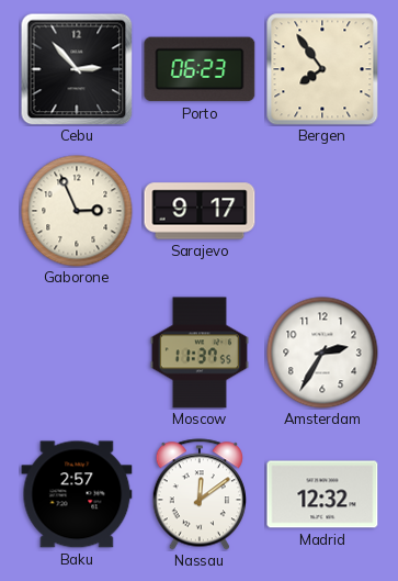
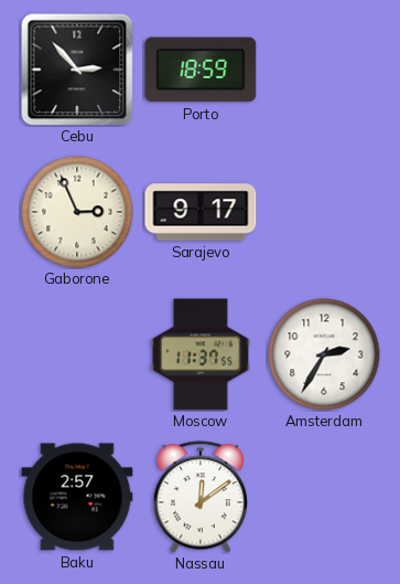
Porto: 06:23 -> 18:59
Bergen: 7:54 -> none
Madrid: 12:32 -> none
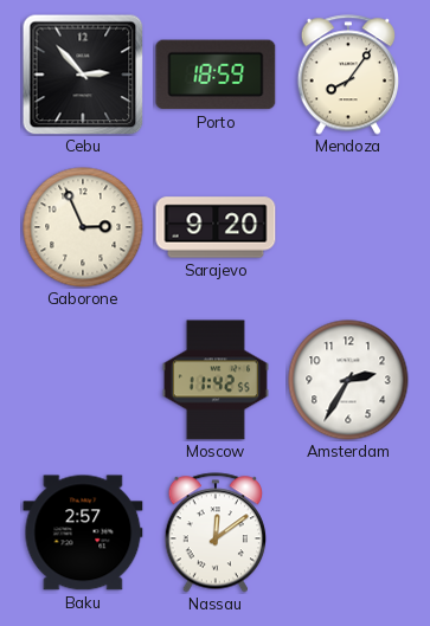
Mendoza: none -> 8:06
Sarajevo: 9:17 -> 9:20
Moscow: 11:37 -> 11:42
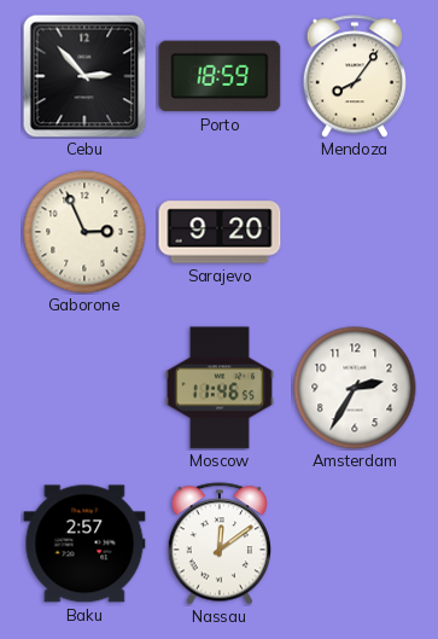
Moscow: 11:42 -> 11:46
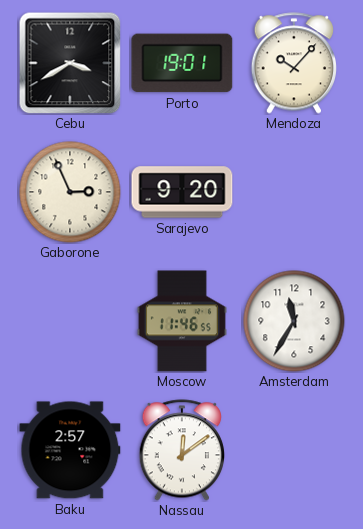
Cebu: 2:53 -> 3:40
Porto: 18:59 -> 19:01
Mendoza: 8:06 -> 10:07
Amsterdam: 2:35 -> 11:35
